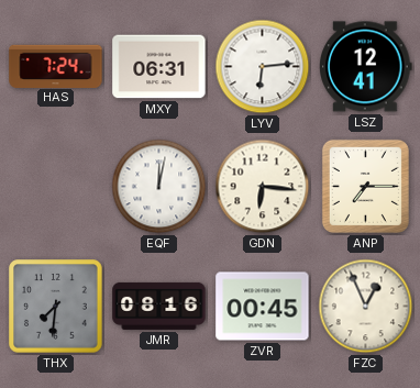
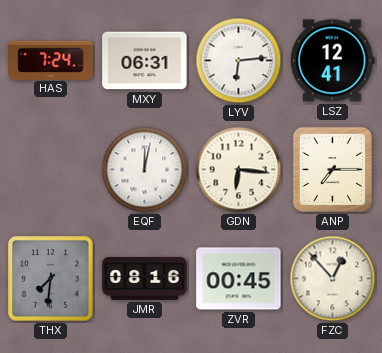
FZC: 12:56 -> 12:53
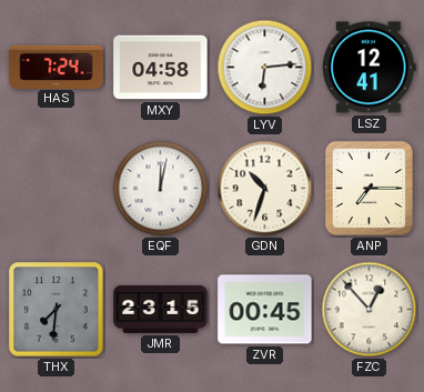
MXY: 06:31 -> 04:58
GDN: 6:16 -> 10:33
JMR: 08:16 -> 23:15
